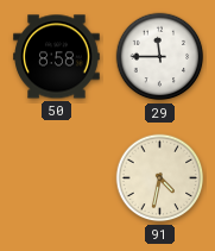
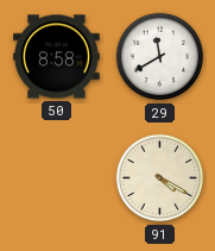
29: 11:45 -> 11:40
91: 4:32 -> 4:20
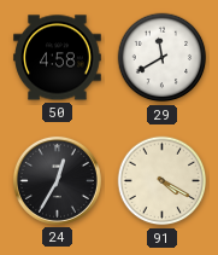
50: 8:58 -> 4:58
24: none -> 12:35
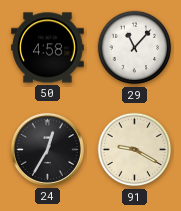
29: 11:40 -> 11:07
91: 4:20 -> 9:20
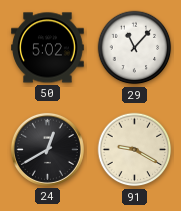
50: 4:58 -> 5:02
24: 12:35 -> 12:40
